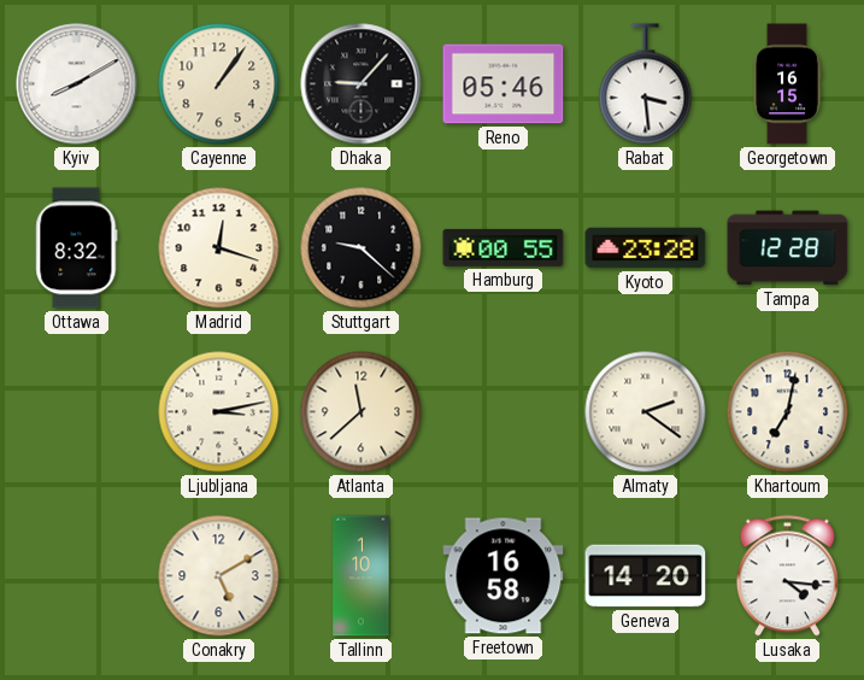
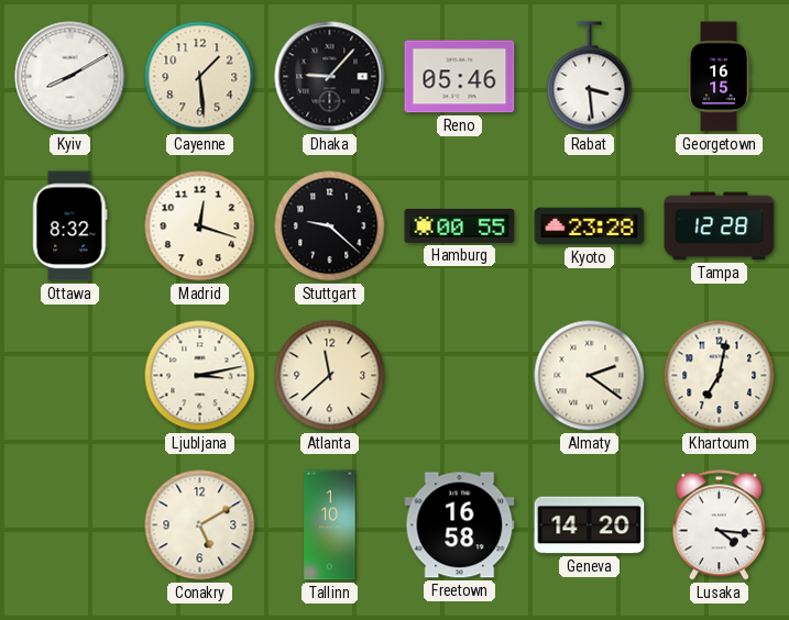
Cayenne: 1:06 -> 1:29
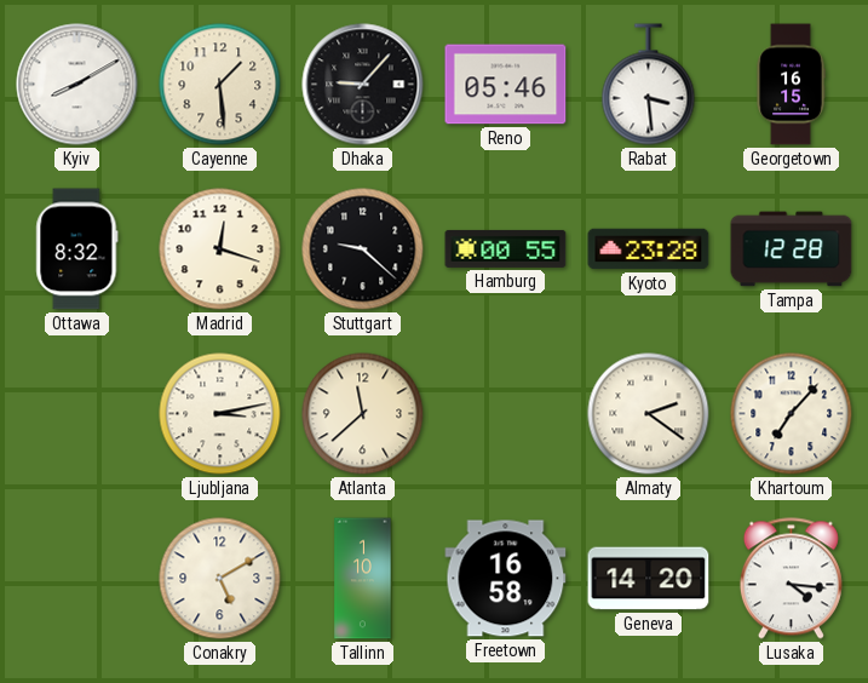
Khartoum: 7:02 -> 7:07
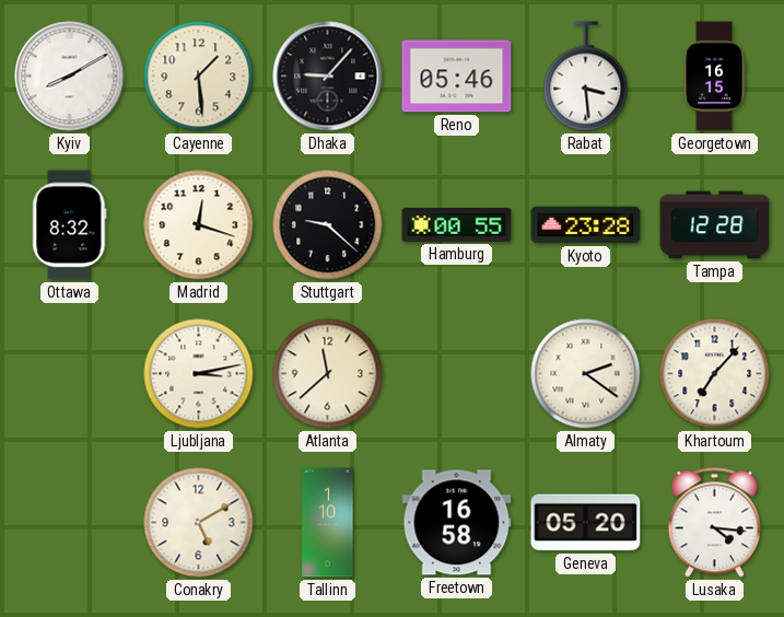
Geneva: 14:20 -> 05:20
